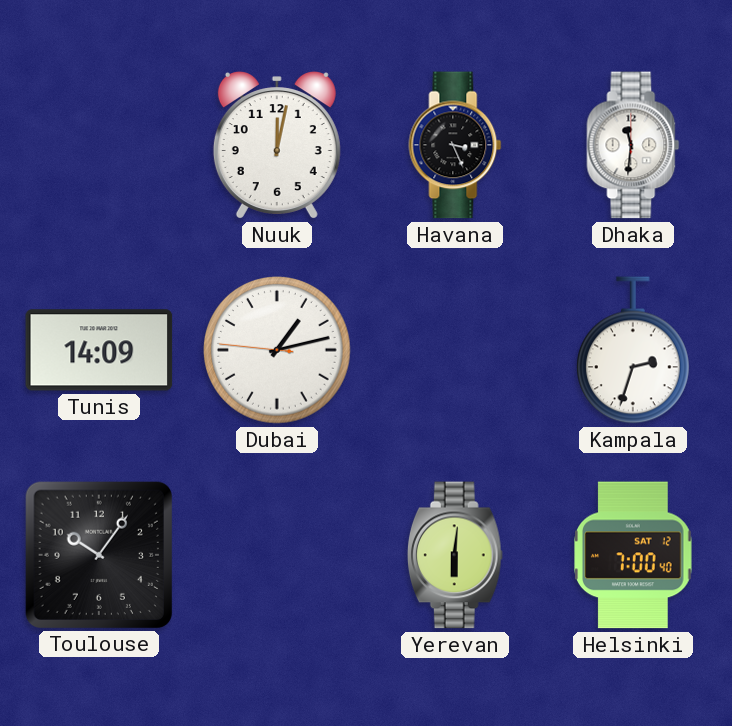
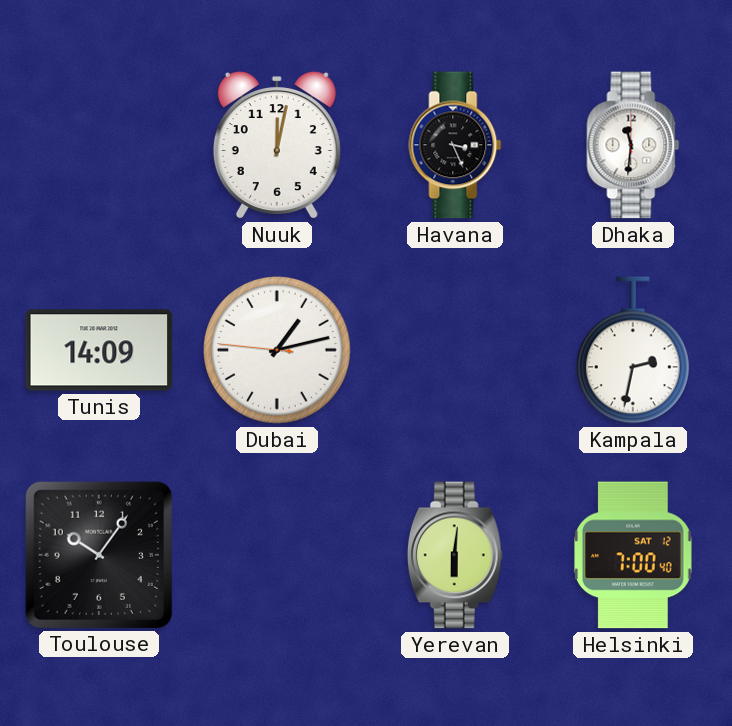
Kampala: 2:33 -> 2:32
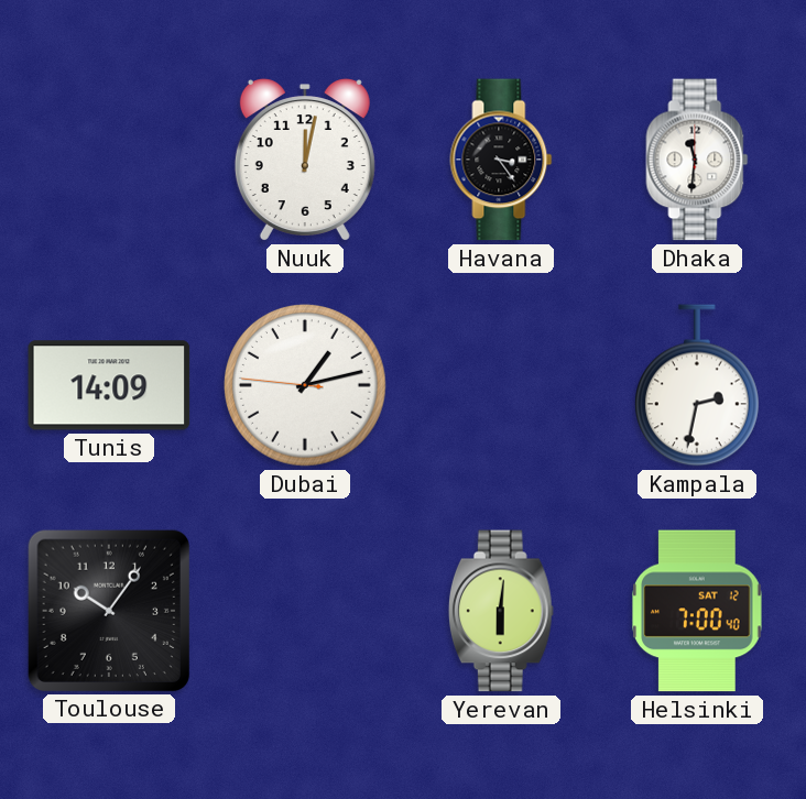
Havana: 3:26 -> 3:24
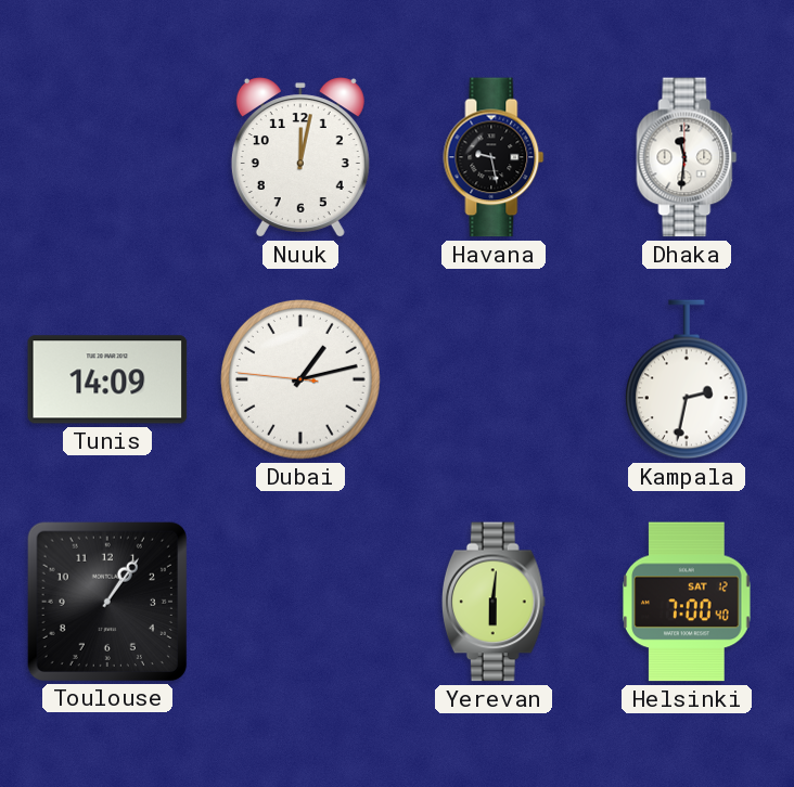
Havana: 3:24 -> 9:28
Toulouse: 10:06 -> 1:06
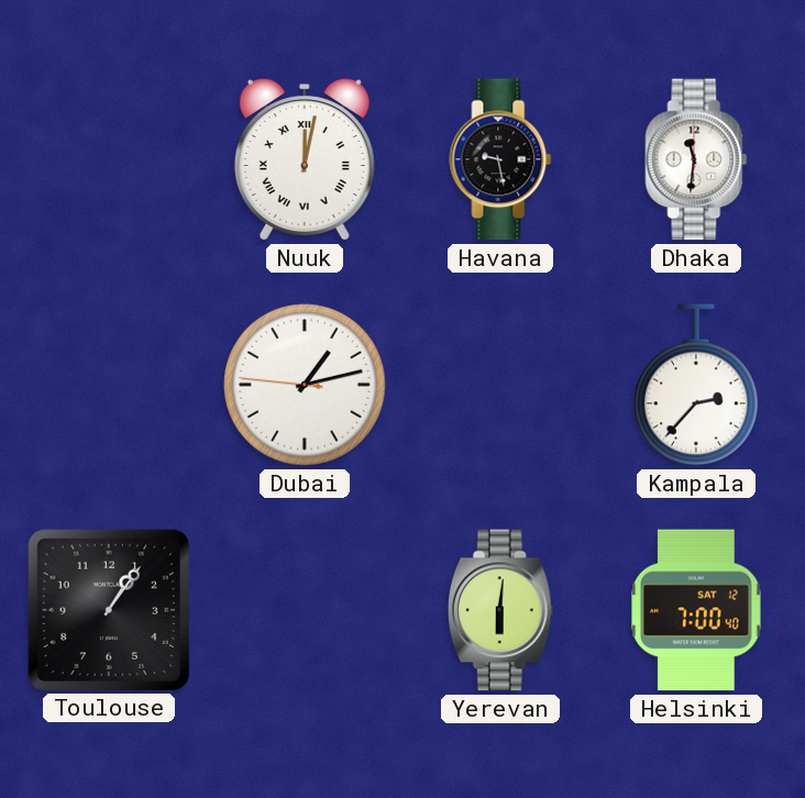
Nuuk numerals: Arabic -> Roman
Tunis: 14:09 -> none
Kampala: 2:32 -> 2:37
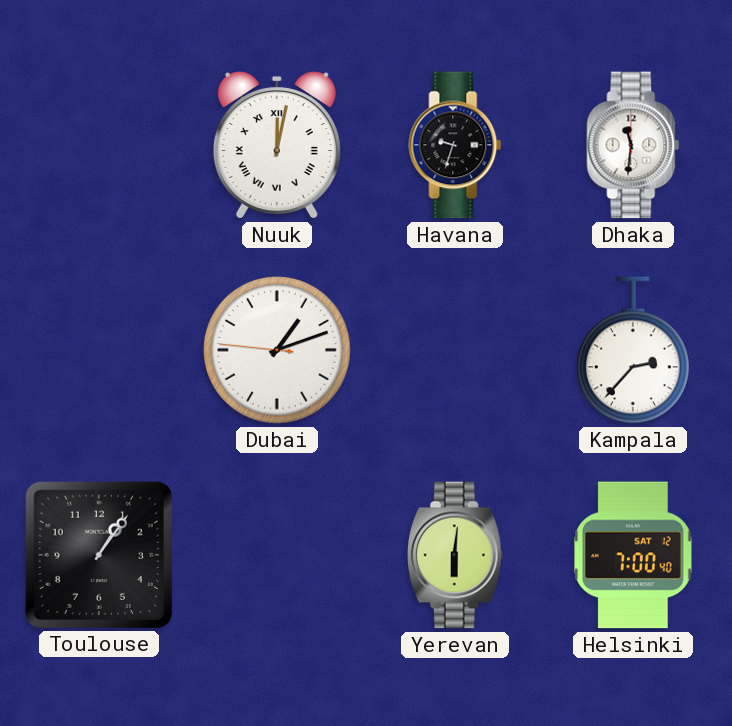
Havana: 9:28 -> 9:33
Dubai: 1:12 -> 1:11
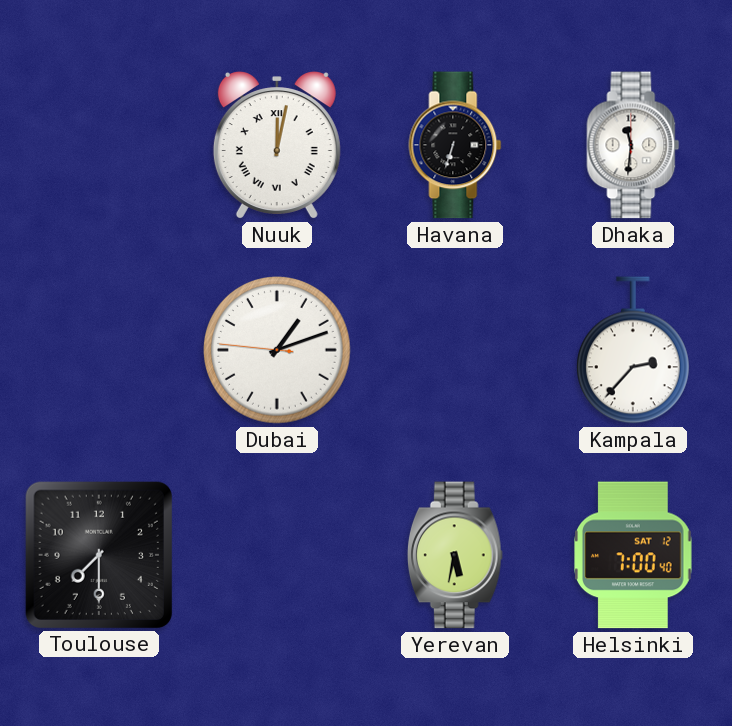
Havana: 9:33 -> 6:33
Toulouse: 1:06 -> 7:30
Yerevan: 6:01 -> 5:32
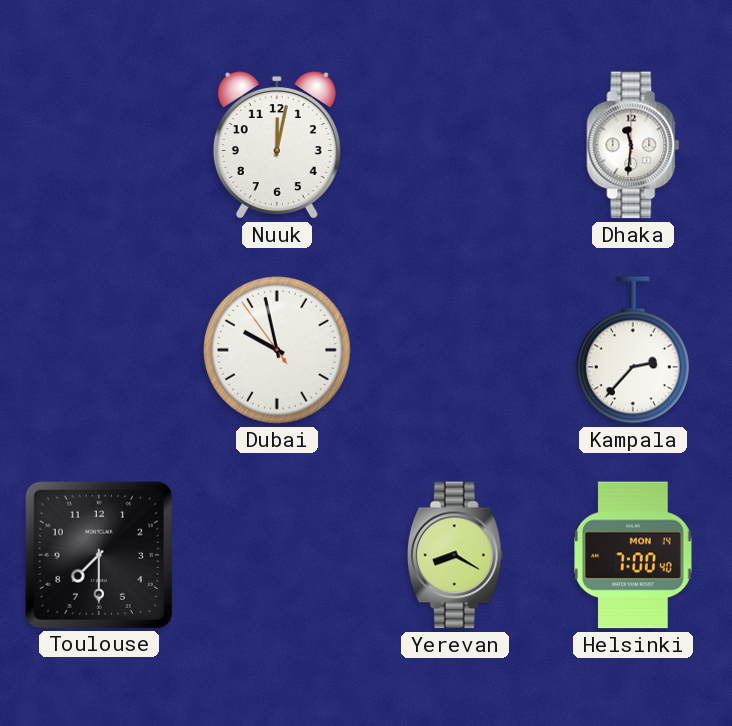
Nuuk numerals: Roman -> Arabic
Havana: 6:33 -> none
Dubai: 1:11 -> 9:57
Yerevan: 5:32 -> 8:20
Helsinki date: SAT 12 -> MON 14
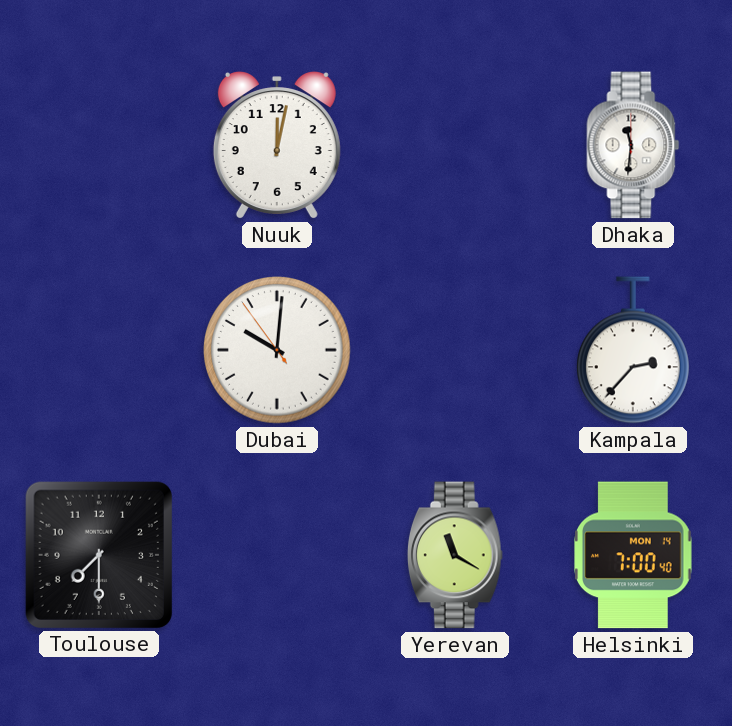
Dubai: 9:57 -> 10:00
Yerevan: 8:20 -> 11:20
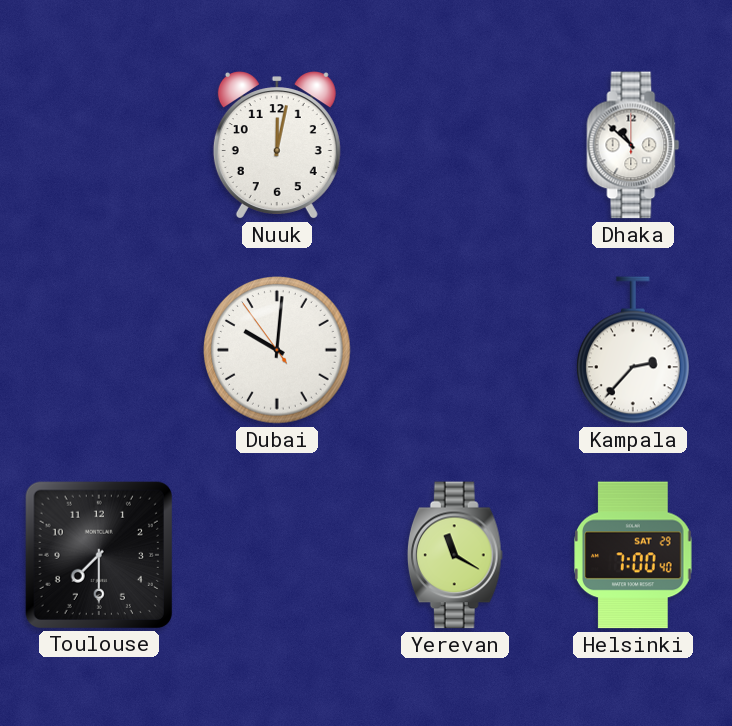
Dhaka: 11:31 -> 10:52
Helsinki date: MON 14 -> SAT 29
